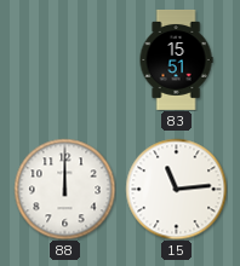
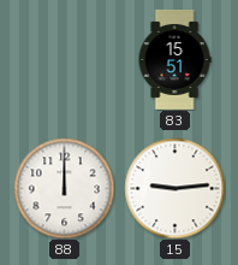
15: 11:14 -> 9:14
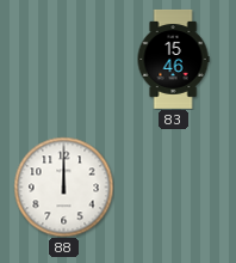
83: 15:51 -> 15:46
15: 9:14 -> none
